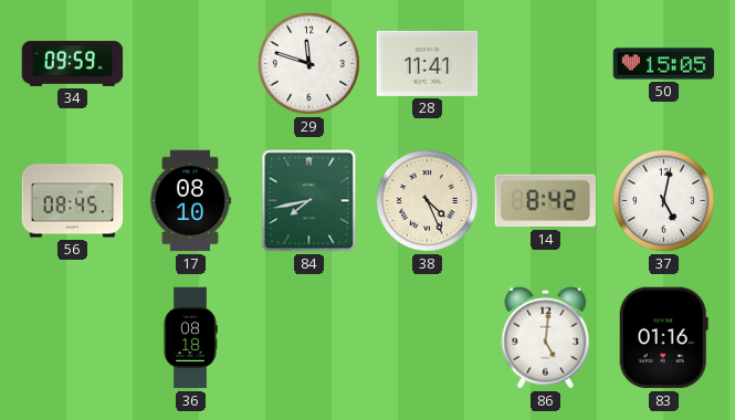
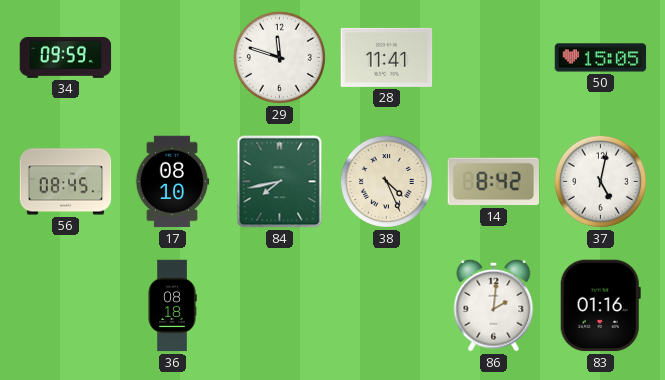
86: 5:01 -> 2:01
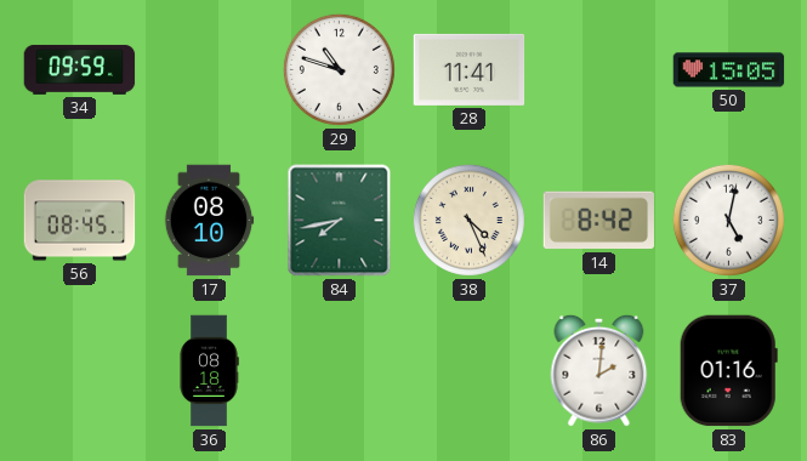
29: 11:48 -> 10:48
